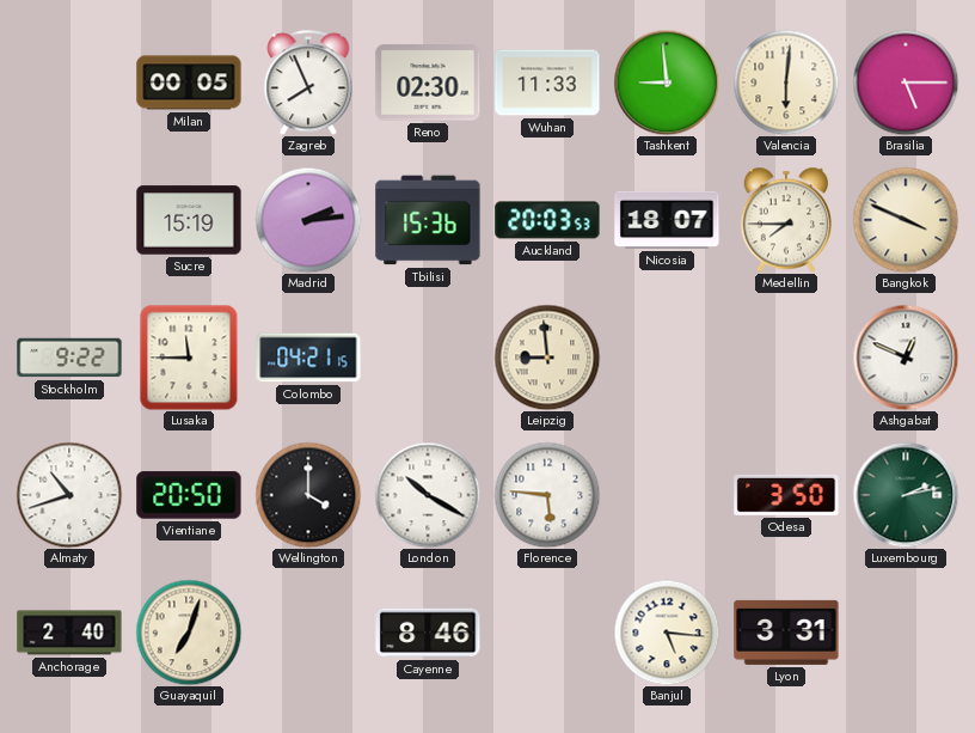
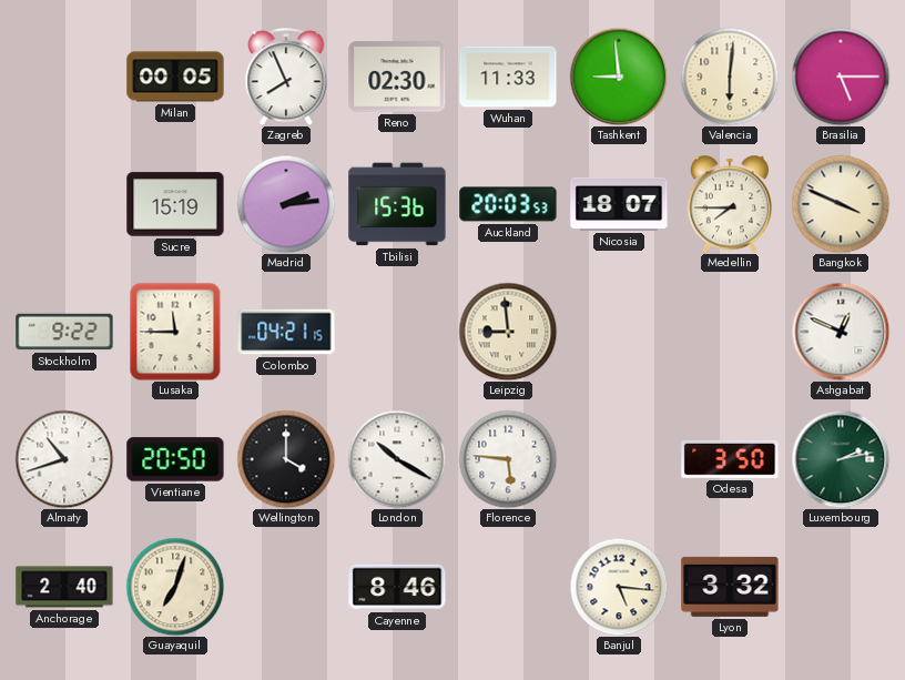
Lyon: 3:31 -> 3:32
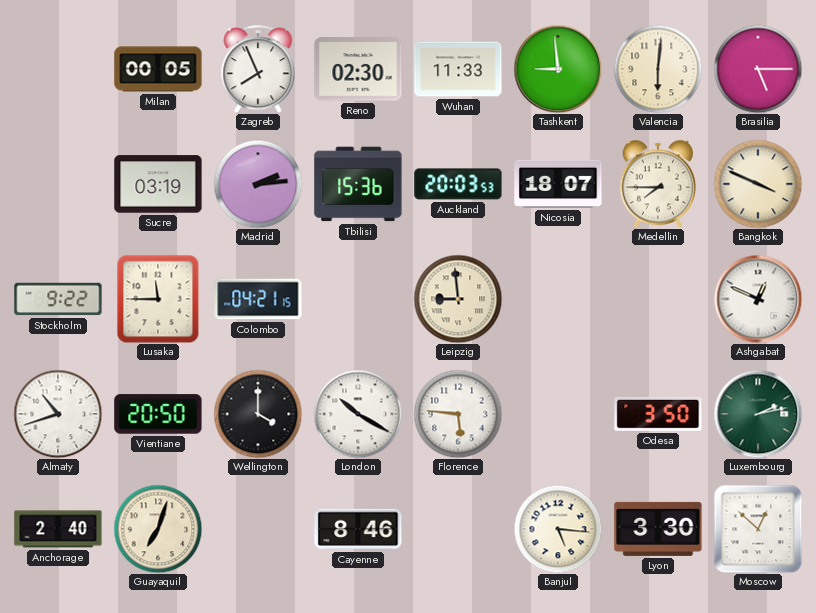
Sucre: 15:19 -> 03:19
Lyon: 3:32 -> 3:30
Moscow: none -> 12:52
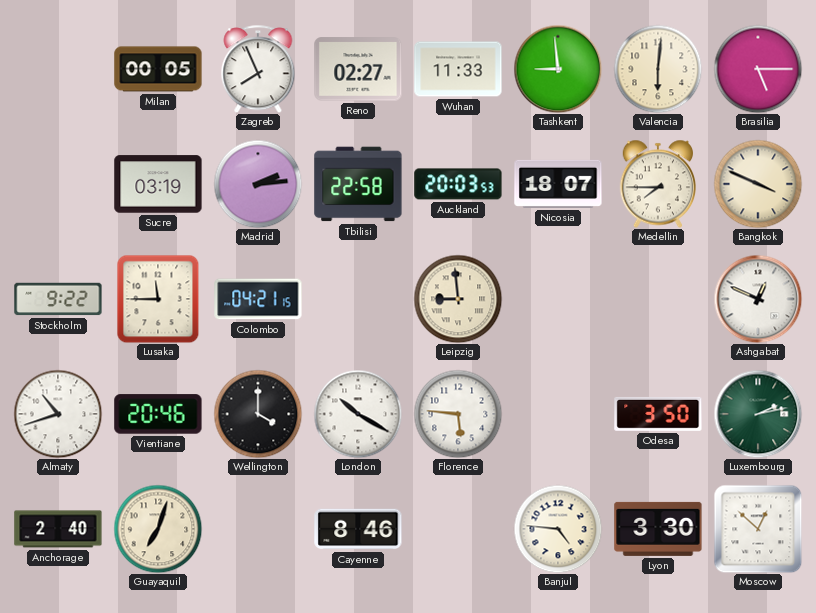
Reno: 02:30 -> 02:27
Tbilisi: 15:36 -> 22:58
Vientiane: 20:50 -> 20:46
Banjul: 5:16 -> 4:46
